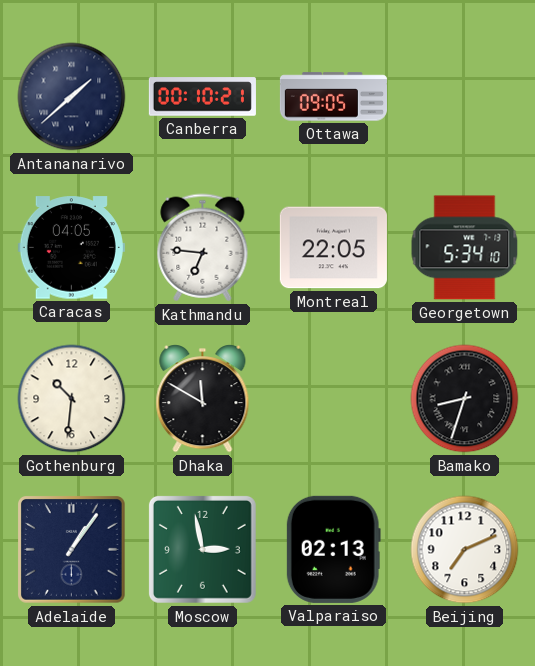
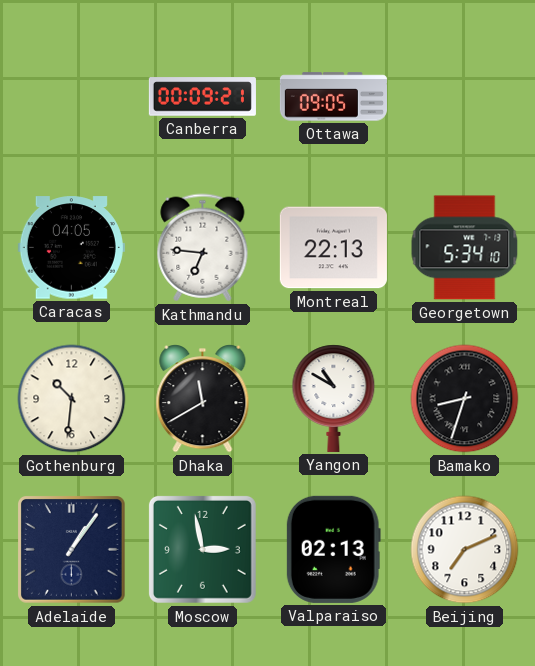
Antananarivo: 1:38 -> none
Canberra: 00:10 -> 00:09
Montreal: 22:05 -> 22:13
Dhaka: 11:50 -> 11:40
Yangon: none -> 10:50
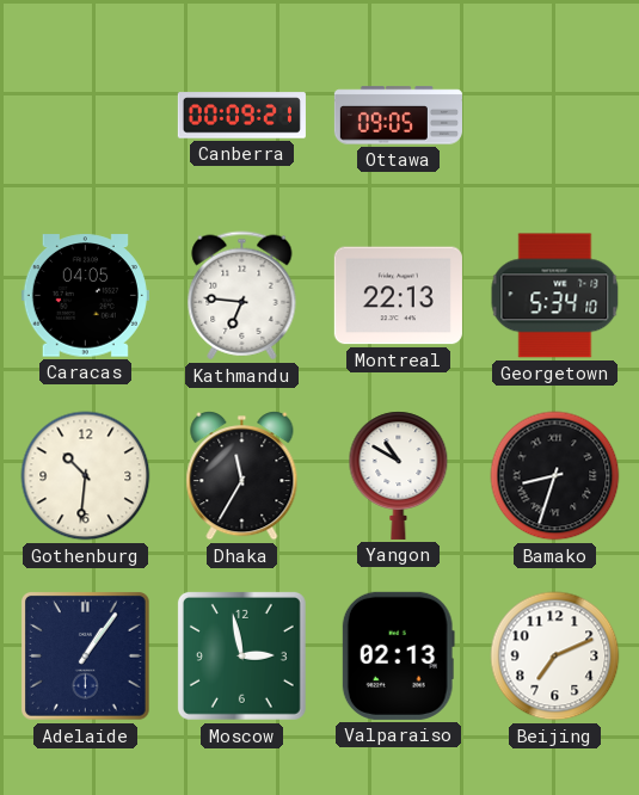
Dhaka: 11:40 -> 11:35
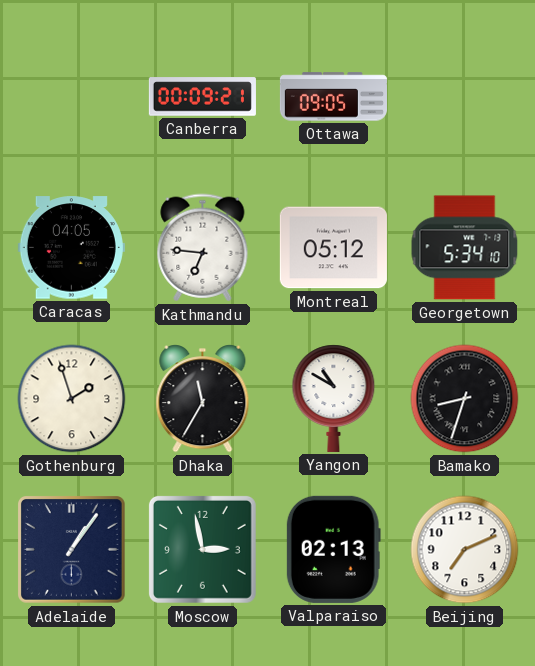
Montreal: 22:13 -> 05:12
Gothenburg: 10:31 -> 1:57
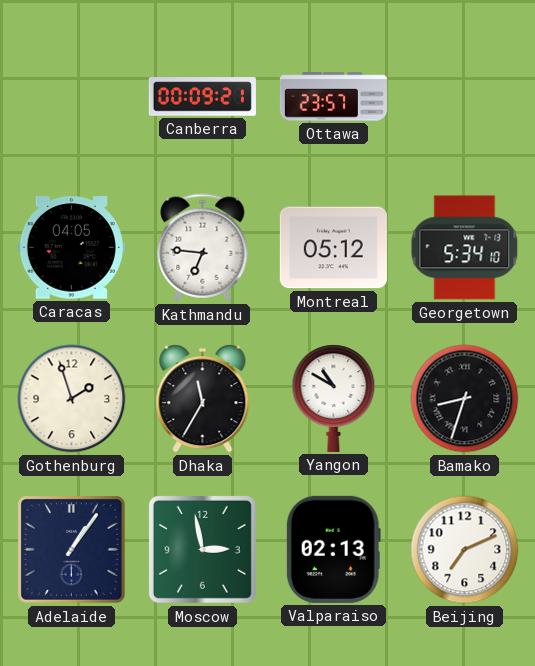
Ottawa: 09:05 -> 23:57
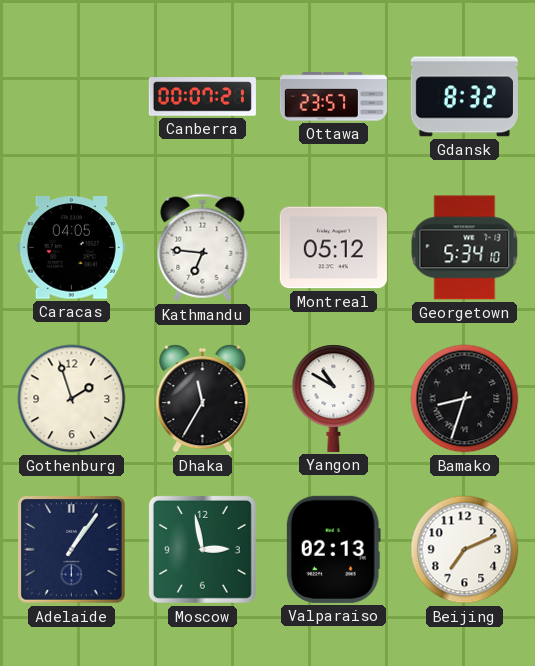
Canberra: 00:09 -> 00:07
Gdansk: none -> 8:32
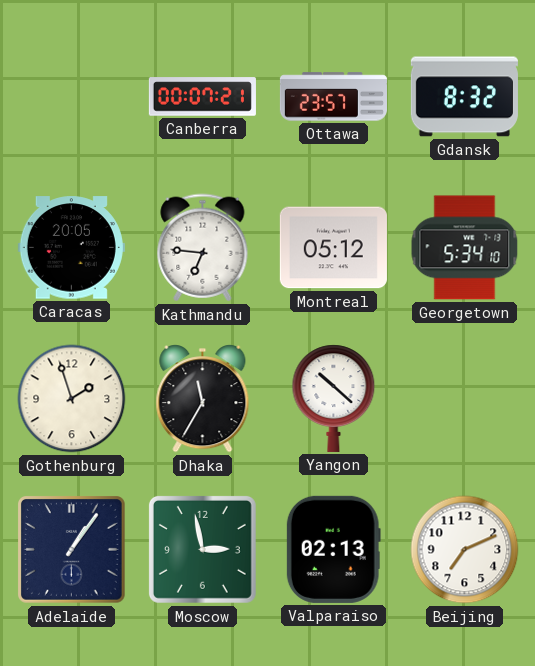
Caracas: 04:05 -> 20:05
Yangon: 10:50 -> 10:22
Bamako: 8:33 -> none
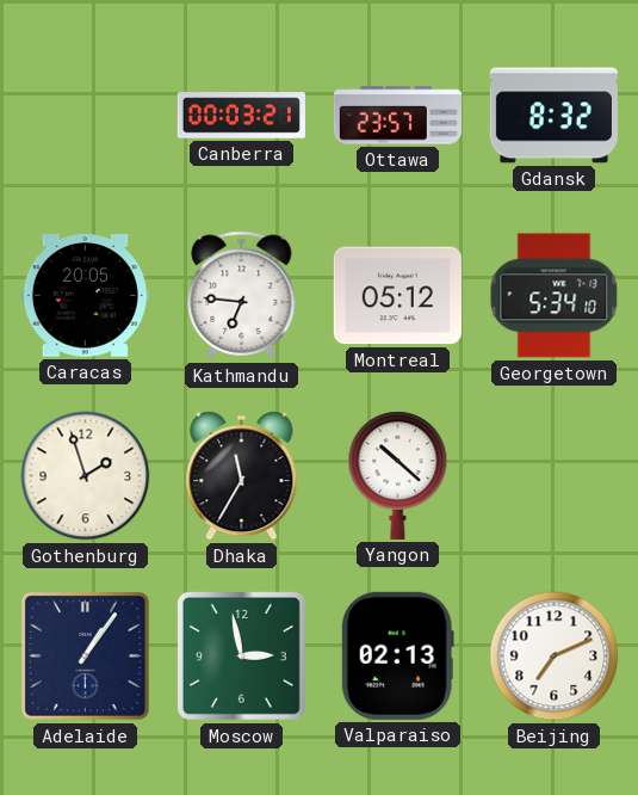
Canberra: 00:07 -> 00:03
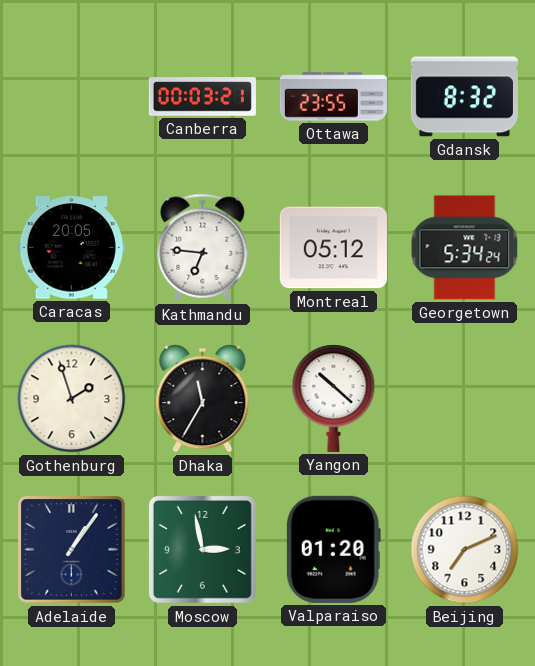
Ottawa: 23:57 -> 23:55
Georgetown: 5:34:10 -> 5:34:24
Valparaiso: 02:13 -> 01:20
